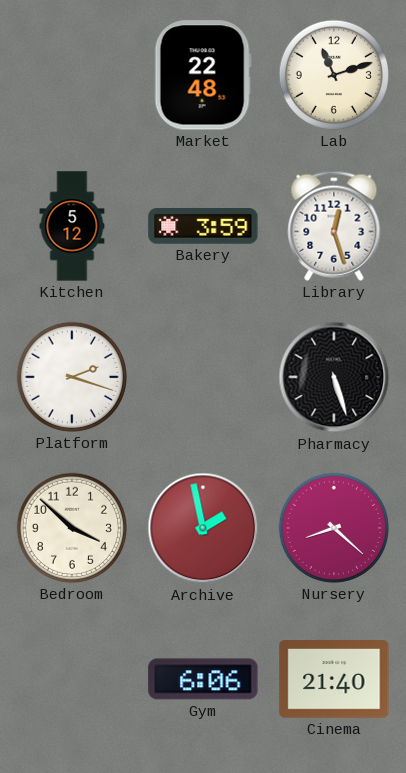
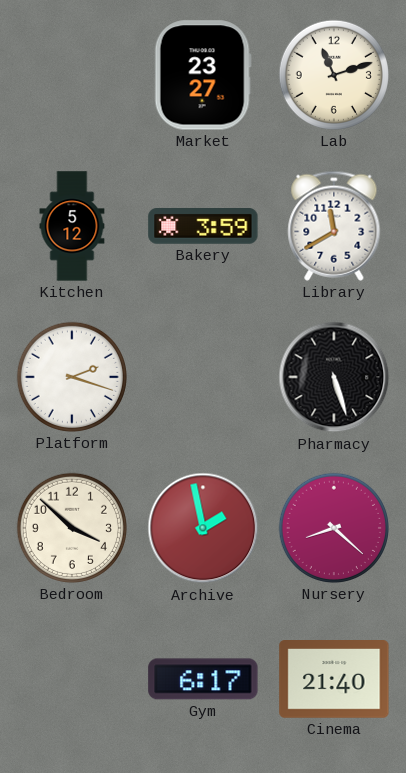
Market: 22:48 -> 23:27
Library: 12:27 -> 11:40
Gym: 6:06 -> 6:17
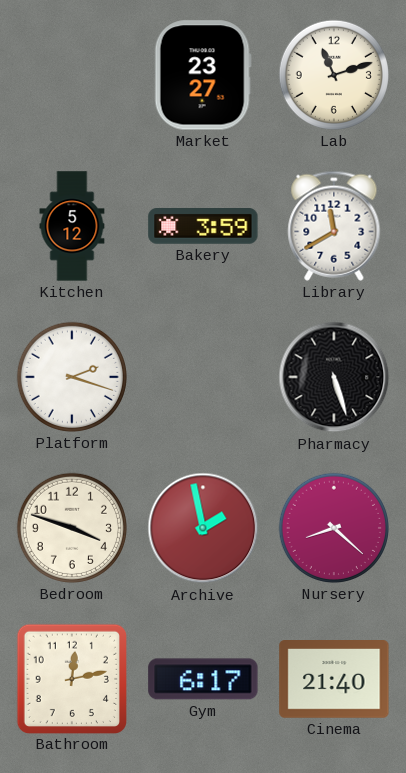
Bedroom: 3:52 -> 3:48
Bathroom: none -> 12:13
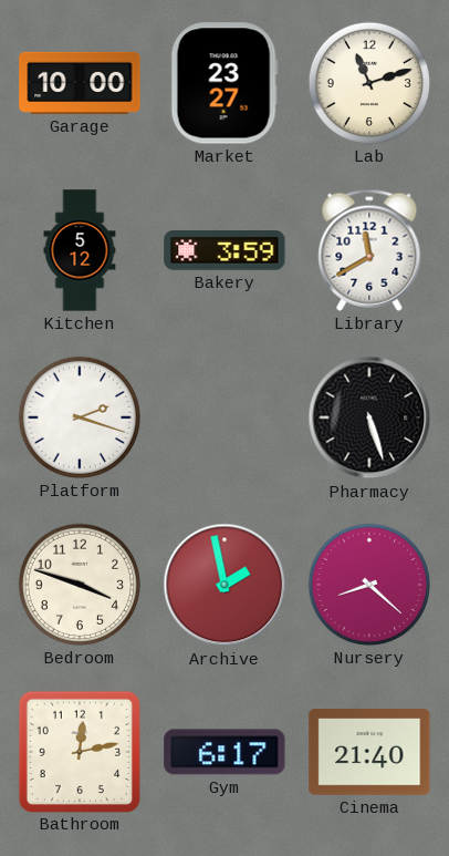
Garage: none -> 10:00
